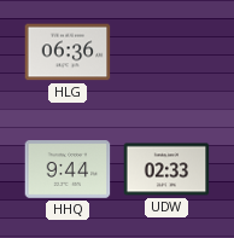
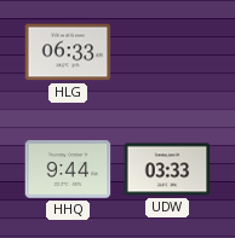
HLG: 06:36 -> 06:33
UDW: 02:33 -> 03:33
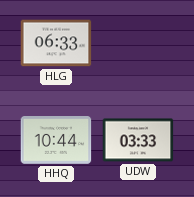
HHQ: 9:44 -> 10:44
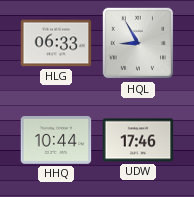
HQL: none -> 8:55
UDW: 03:33 -> 17:46
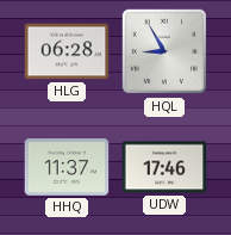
HLG: 06:33 -> 06:28
HHQ: 10:44 -> 11:37
